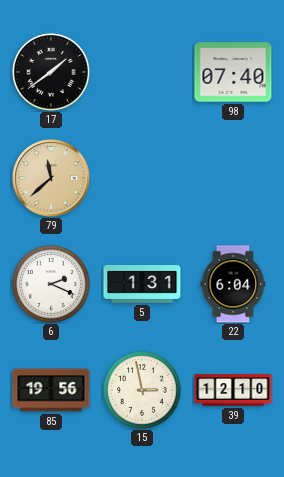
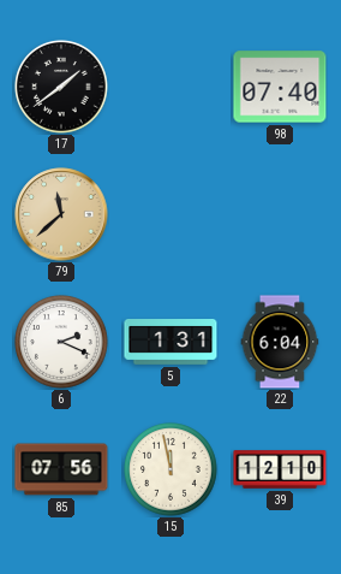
85: 19:56 -> 07:56
15: 2:58 -> 11:58
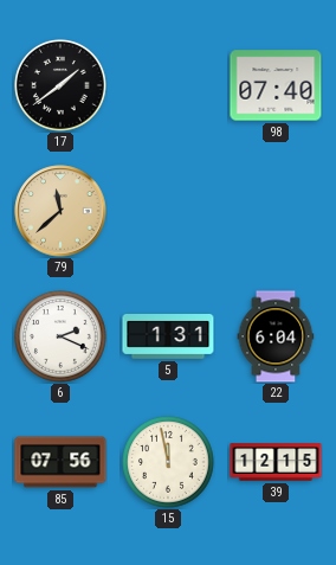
39: 12:10 -> 12:15
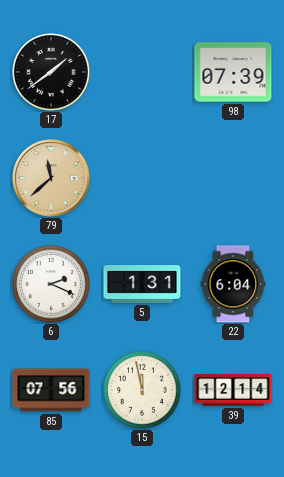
98: 07:40 -> 07:39
39: 12:15 -> 12:14
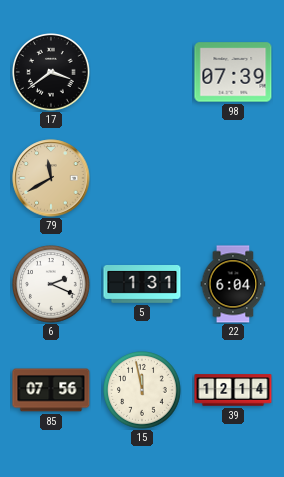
17: 1:39 -> 3:39
79: 11:38 -> 11:40
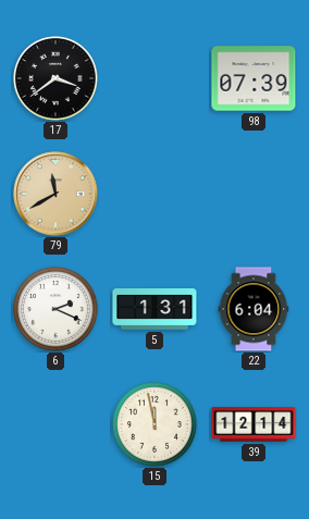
85: 07:56 -> none
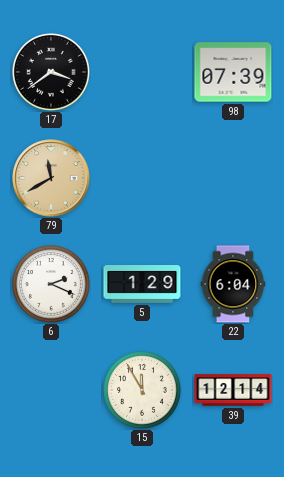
5: 1:31 -> 1:29
15: 11:58 -> 11:55
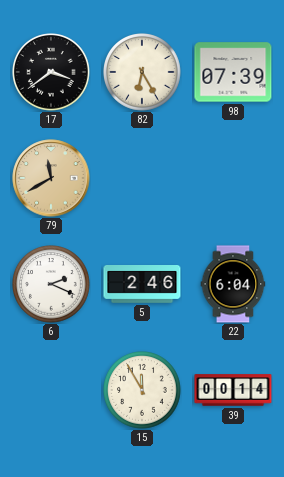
82: none -> 6:25
5: 1:29 -> 2:46
39: 12:14 -> 00:14
